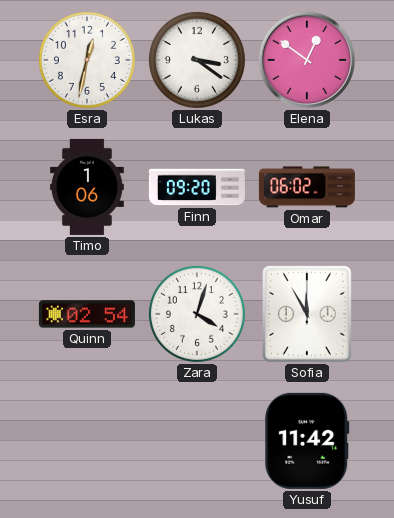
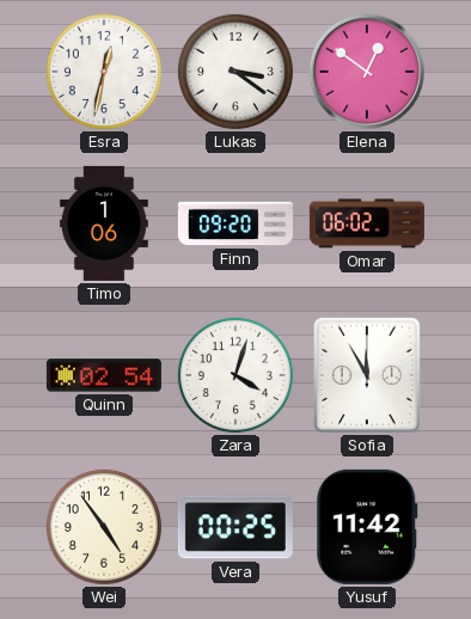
Wei: none -> 4:54
Vera: none -> 00:25
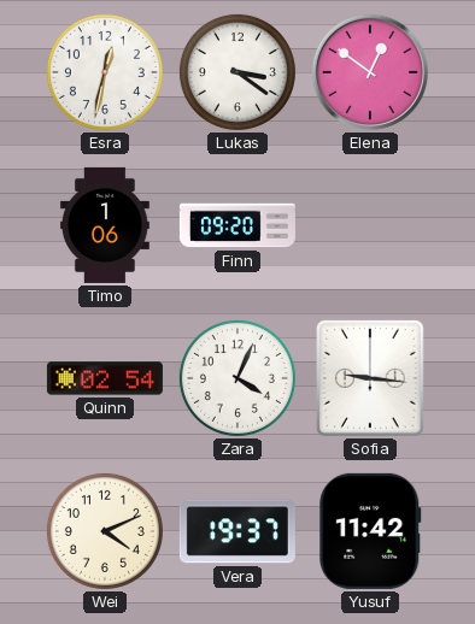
Omar: 06:02 -> none
Zara: 4:03 -> 4:04
Sofia: 11:55 -> 9:16
Wei: 4:54 -> 4:11
Vera: 00:25 -> 19:37
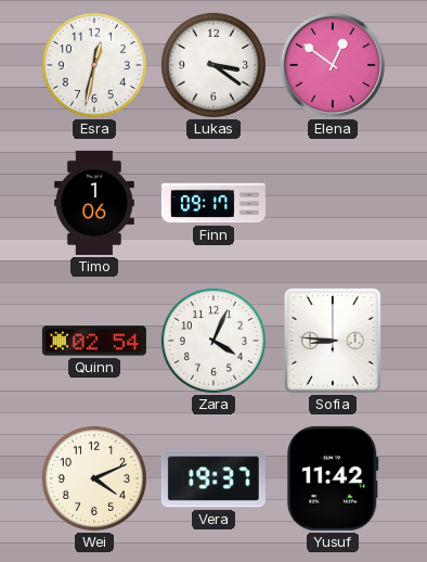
Finn: 09:20 -> 09:17
Sofia: 9:16 -> 8:46
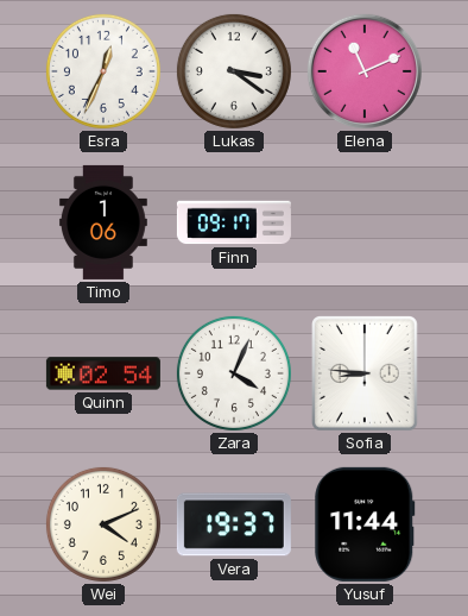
Esra: 12:32 -> 12:34
Elena: 12:51 -> 11:11
Yusuf: 11:42 -> 11:44
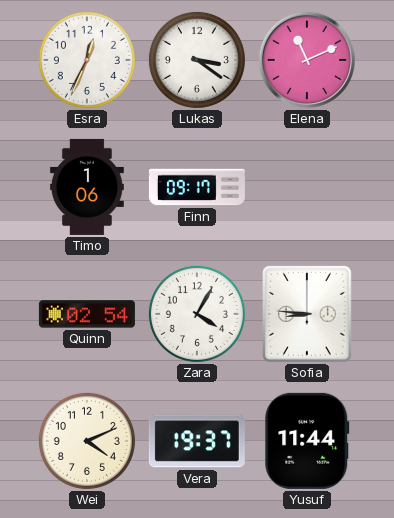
Zara: 4:04 -> 4:05
